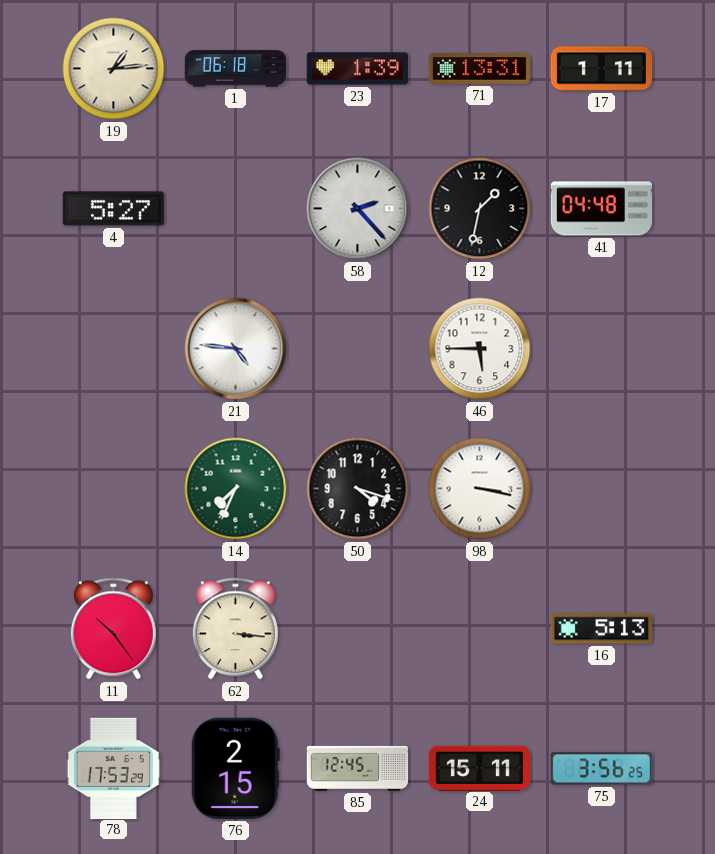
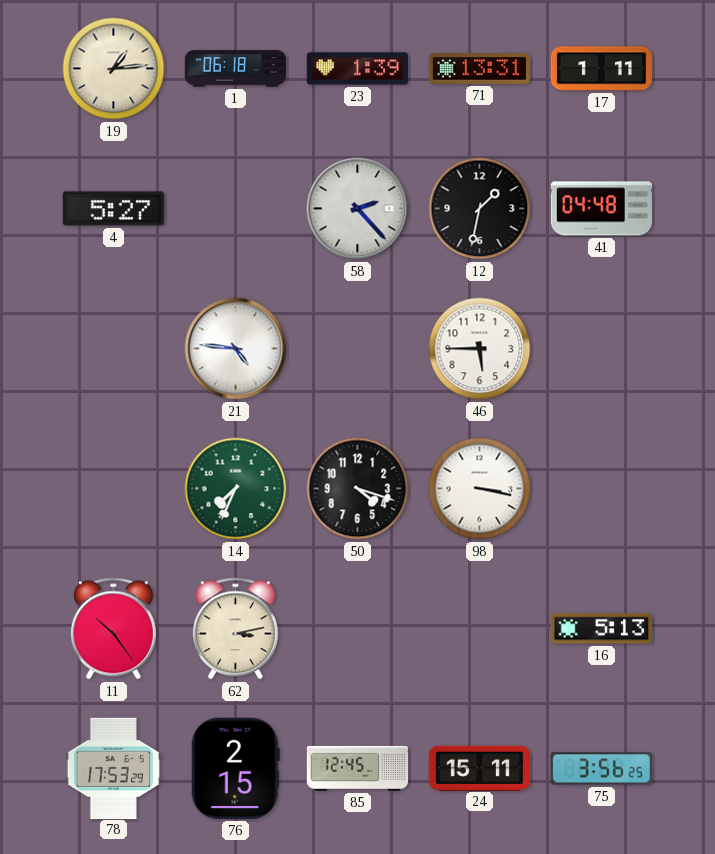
62: 3:16 -> 3:13
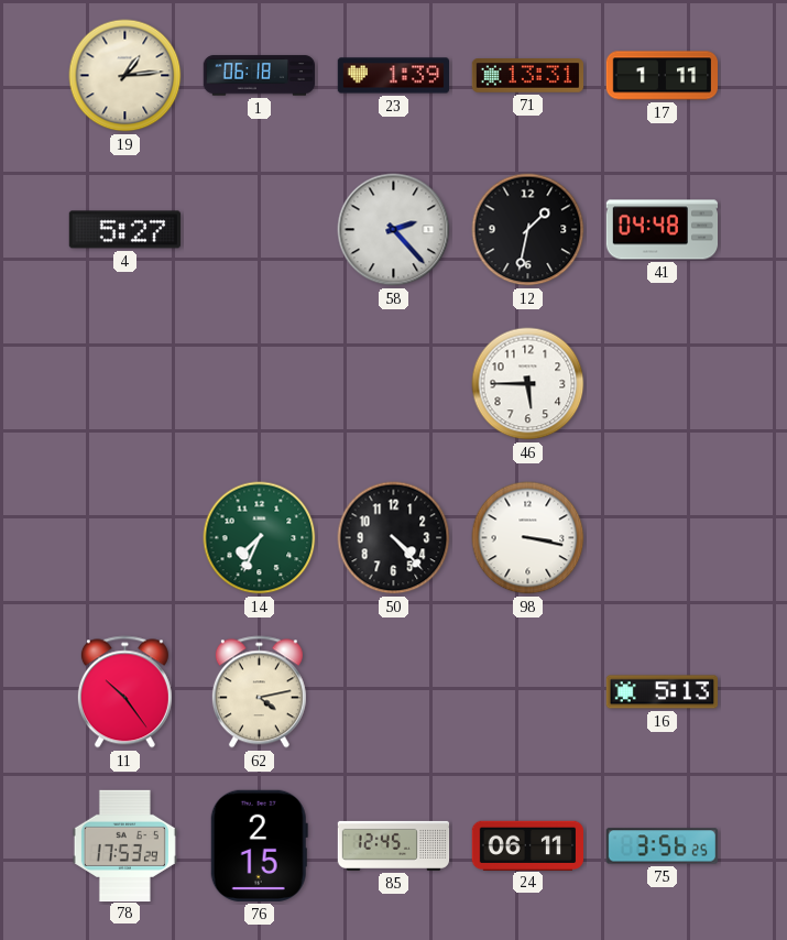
21: 4:46 -> none
50: 4:18 -> 4:23
62: 3:13 -> 4:13
24: 15:11 -> 06:11
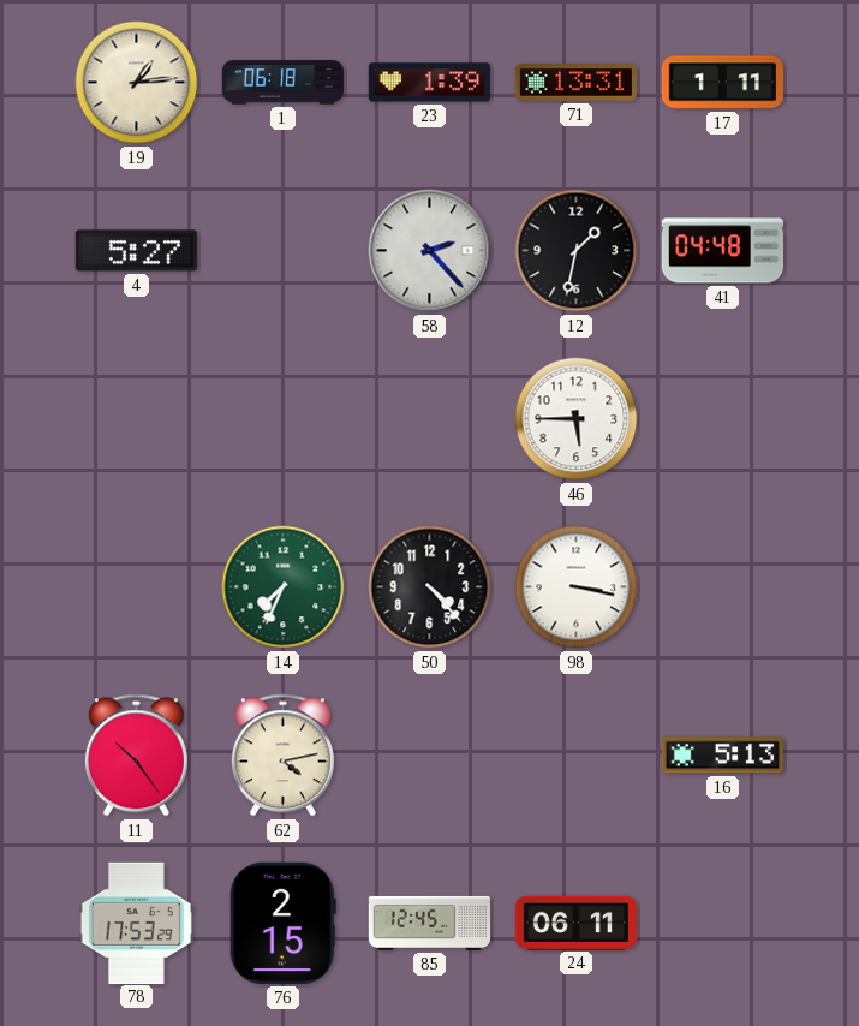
75: 3:56 -> none
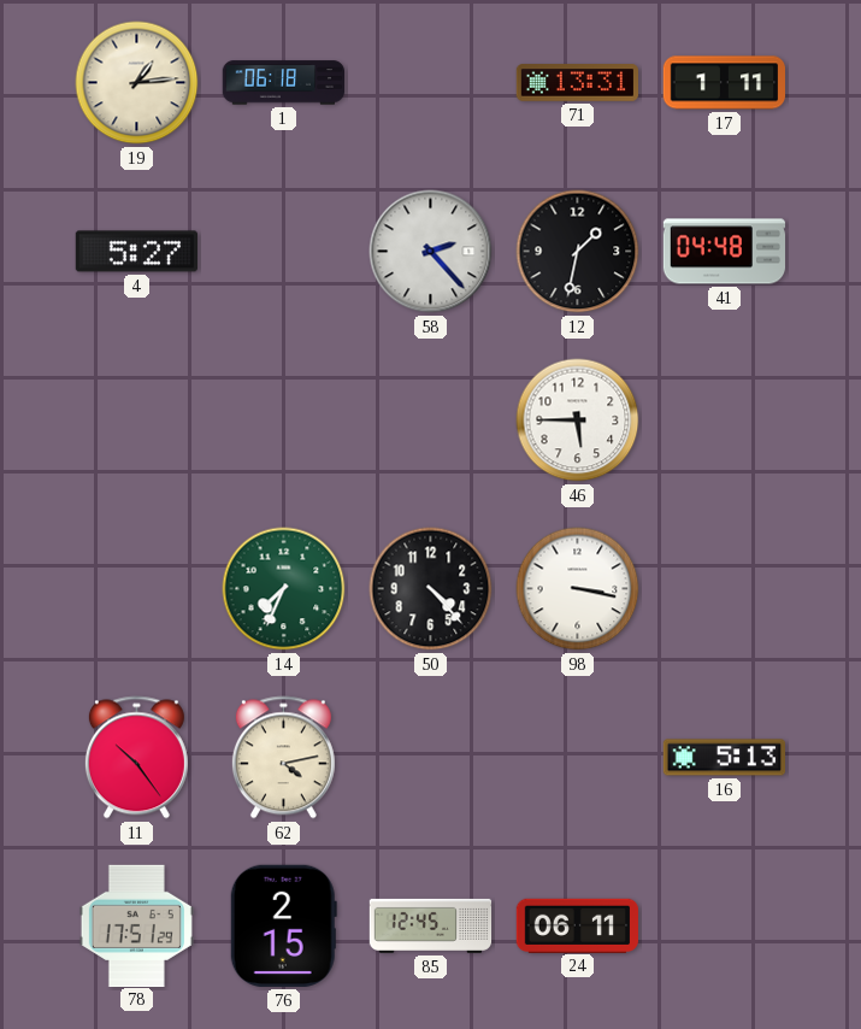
23: 1:39 -> none
78: 17:53 -> 17:51
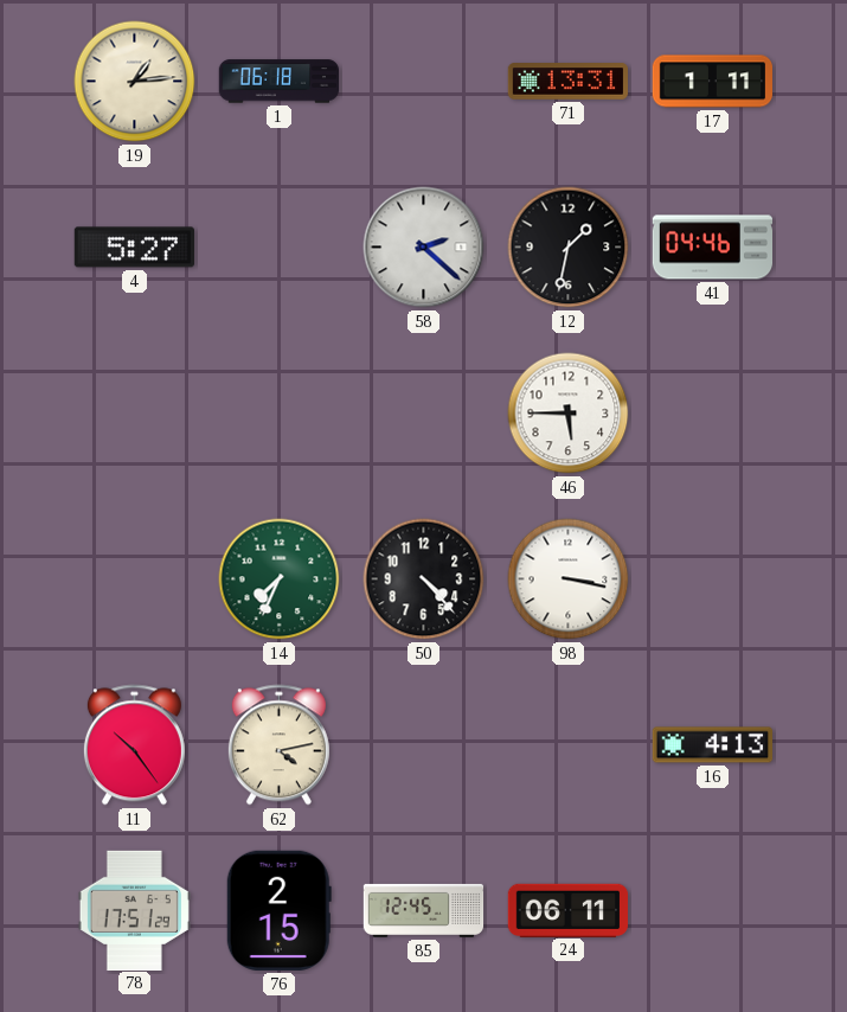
58: 2:23 -> 2:22
41: 04:48 -> 04:46
16: 5:13 -> 4:13
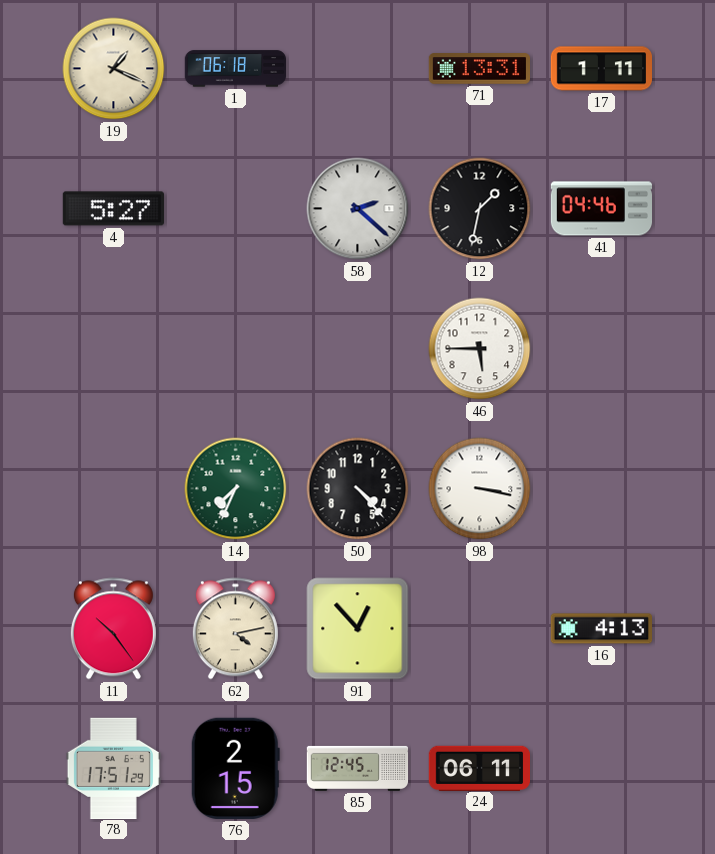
19: 1:14 -> 1:19
91: none -> 12:53
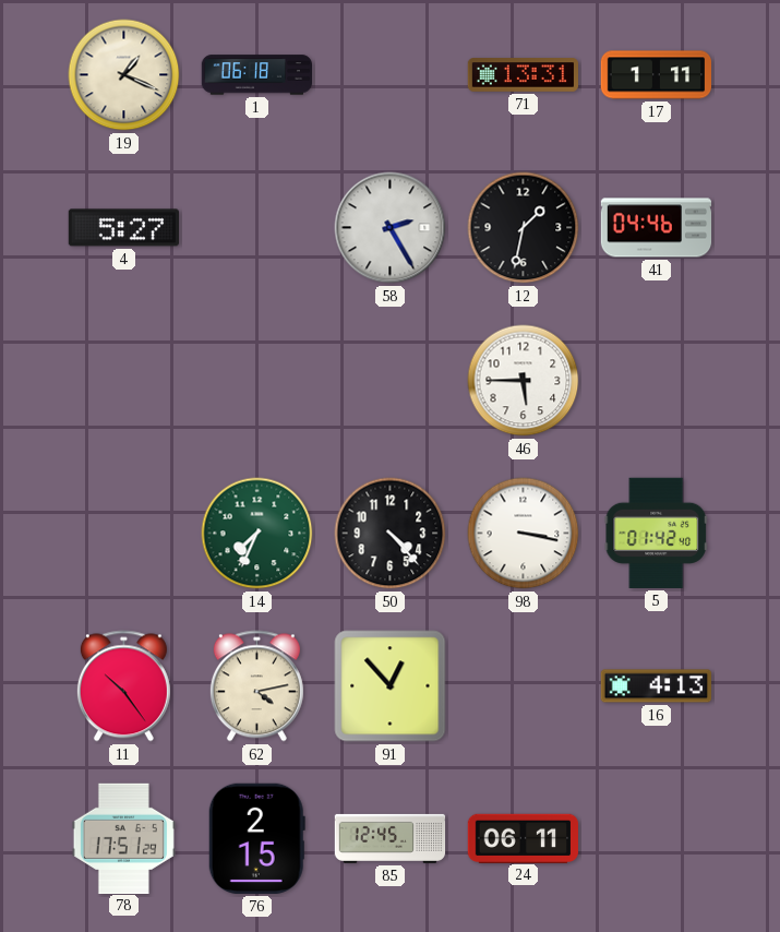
58: 2:22 -> 2:25
5: none -> 01:42
